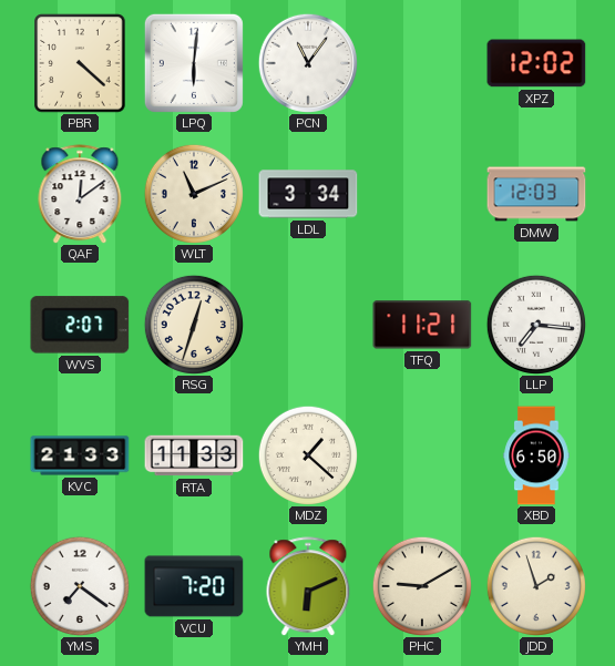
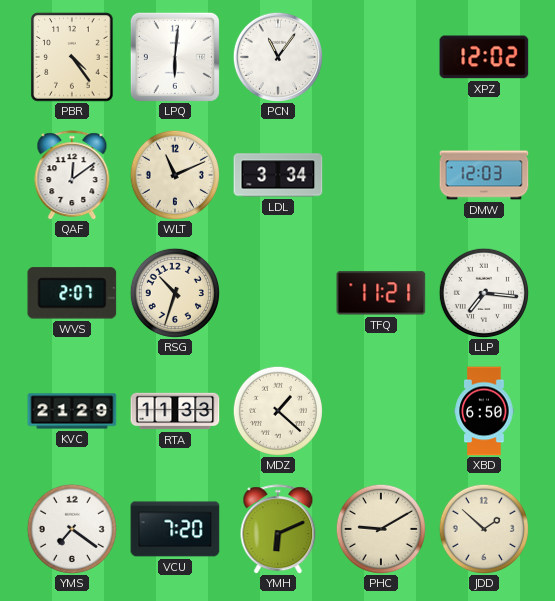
PBR: 4:22 -> 4:24
RSG: 12:33 -> 10:33
KVC: 21:33 -> 21:29
JDD: 1:57 -> 1:52
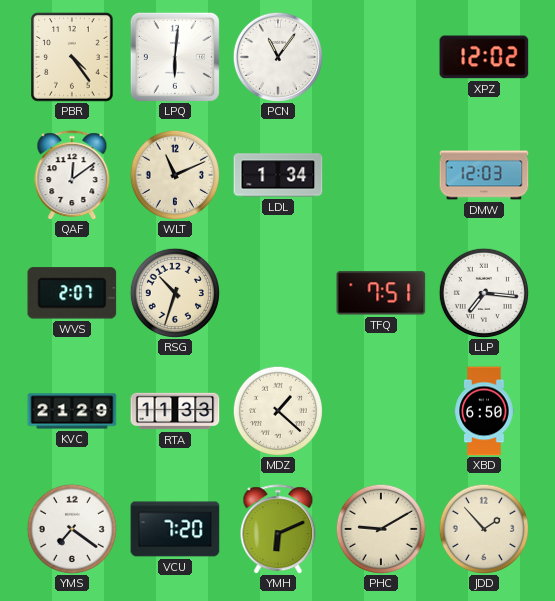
LDL: 3:34 -> 1:34
TFQ: 11:21 -> 7:51
JDD: 1:52 -> 1:53
